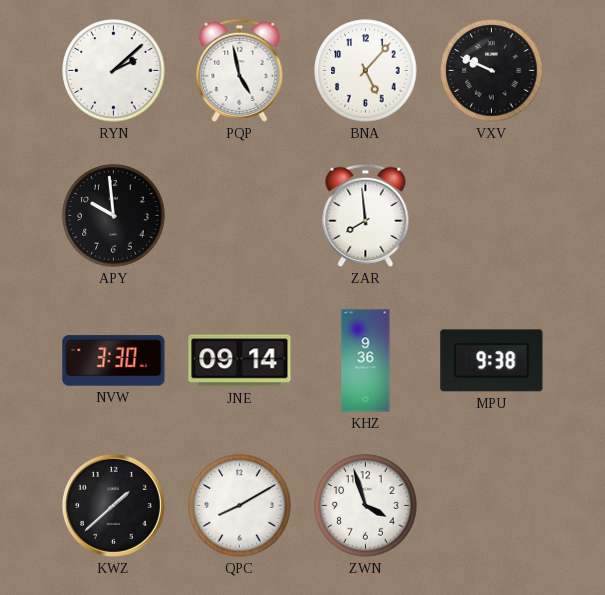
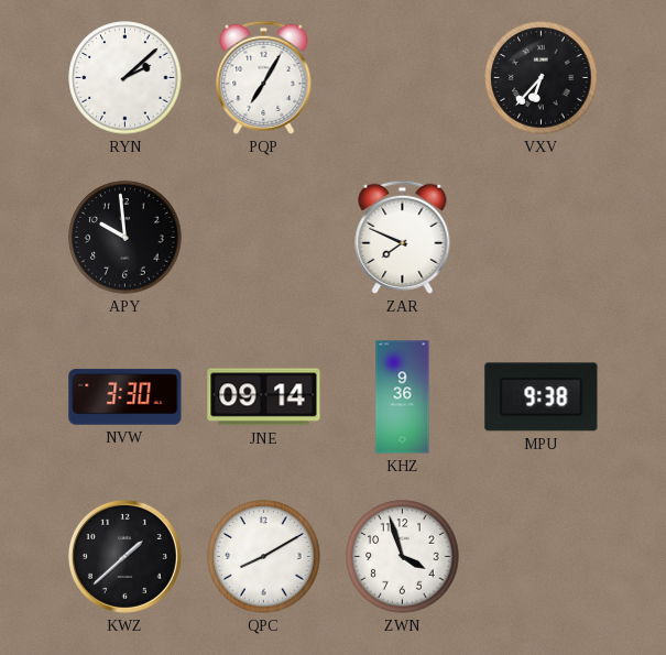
PQP: 4:58 -> 7:05
BNA: 5:07 -> none
VXV: 9:49 -> 6:37
ZAR: 7:59 -> 7:49
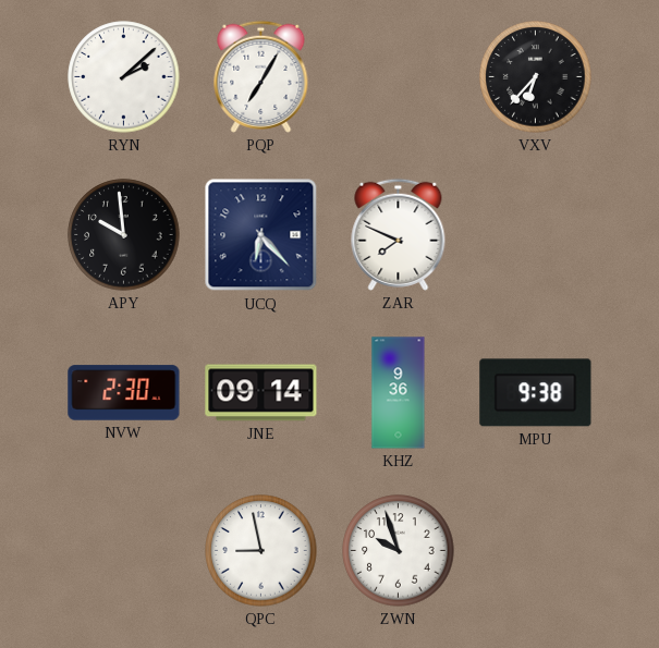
UCQ: none -> 6:23
NVW: 3:30 -> 2:30
KWZ: 1:38 -> none
QPC: 8:10 -> 8:58
ZWN: 3:57 -> 9:57
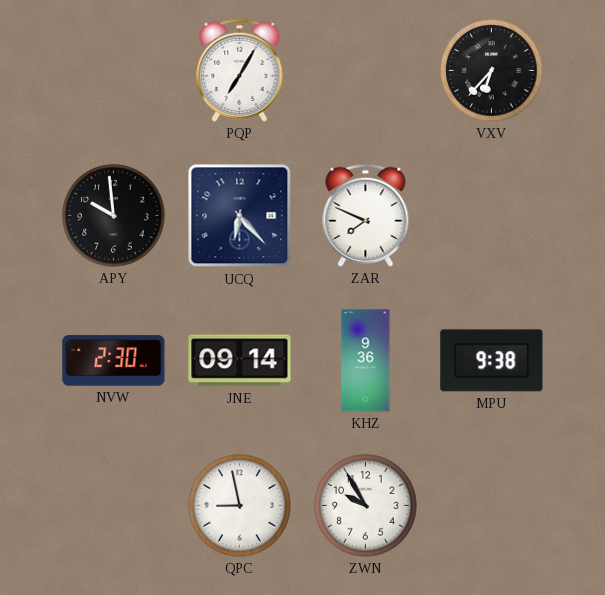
RYN: 2:08 -> none
ZWN: 9:57 -> 9:55
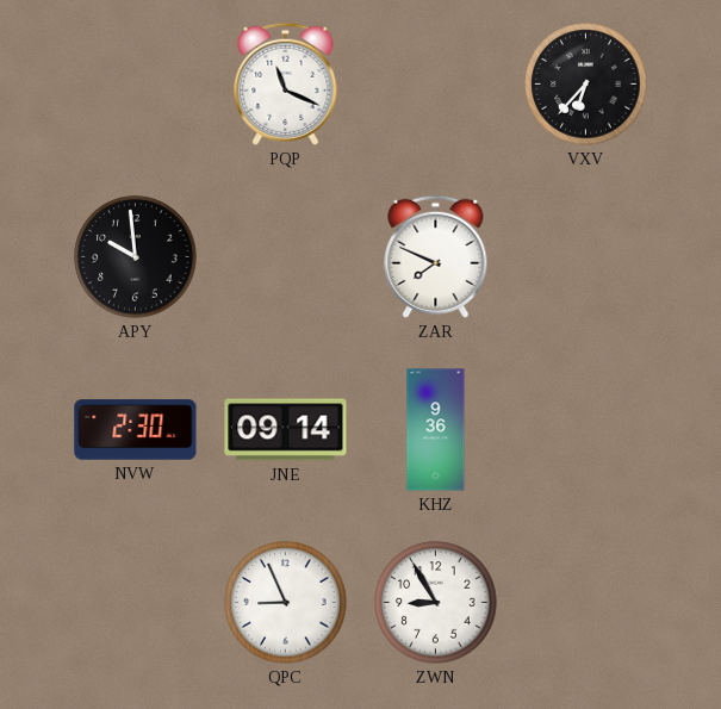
PQP: 7:05 -> 11:19
UCQ: 6:23 -> none
MPU: 9:38 -> none
QPC: 8:58 -> 8:56
ZWN: 9:55 -> 8:55
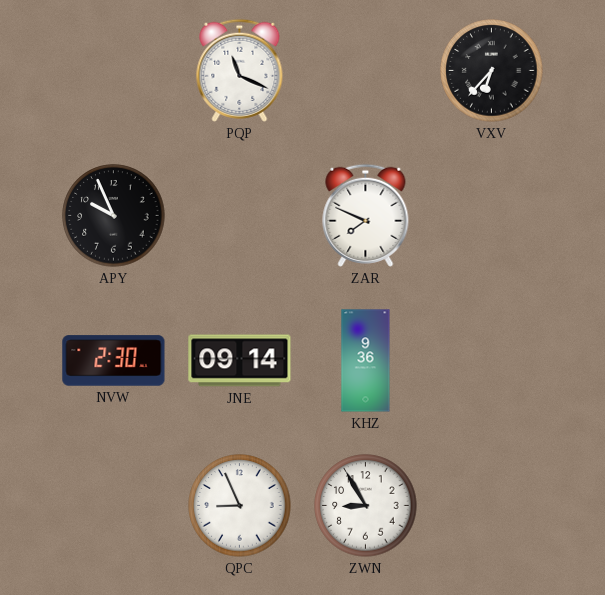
APY: 9:59 -> 9:56
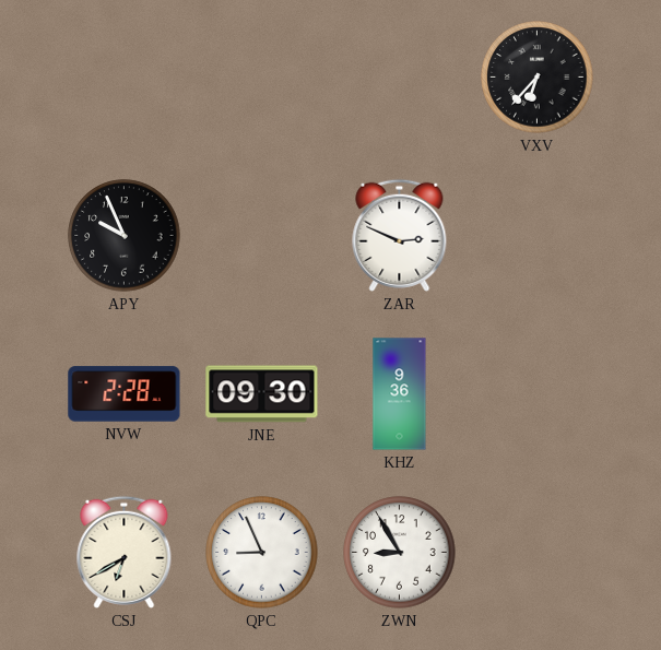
PQP: 11:19 -> none
ZAR: 7:49 -> 2:49
NVW: 2:30 -> 2:28
JNE: 09:14 -> 09:30
CSJ: none -> 6:40
